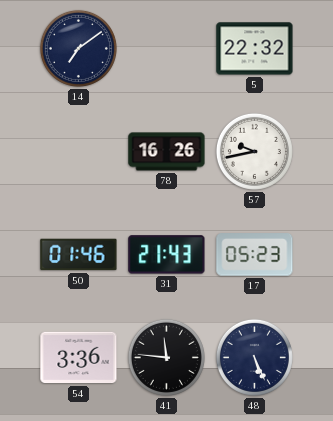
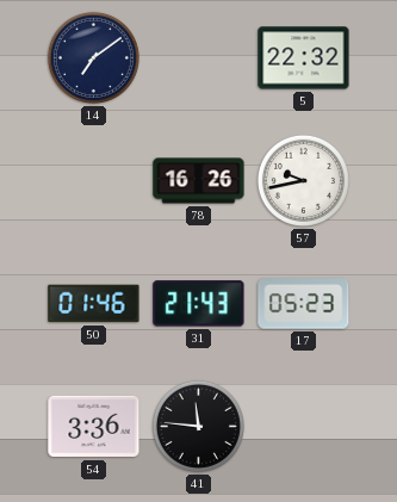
48: 5:26 -> none
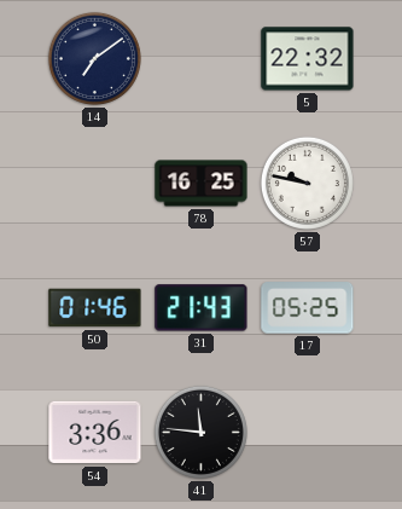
78: 16:26 -> 16:25
57: 9:43 -> 9:47
17: 05:23 -> 05:25
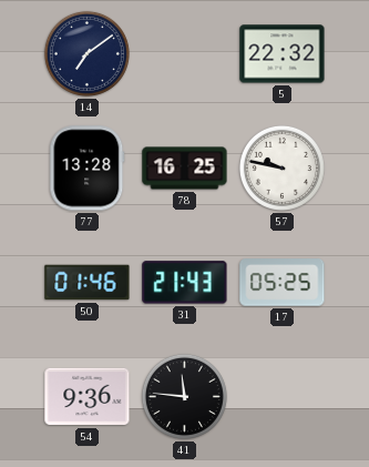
77: none -> 13:28
54: 3:36 -> 9:36
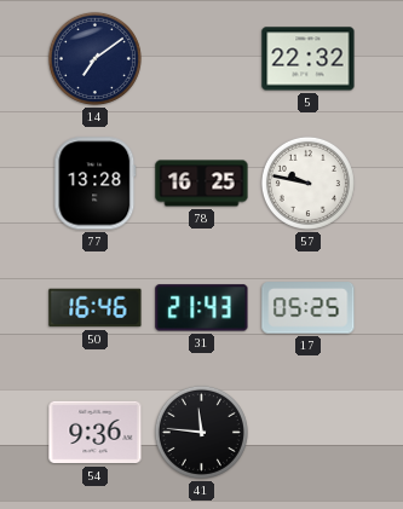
50: 01:46 -> 16:46
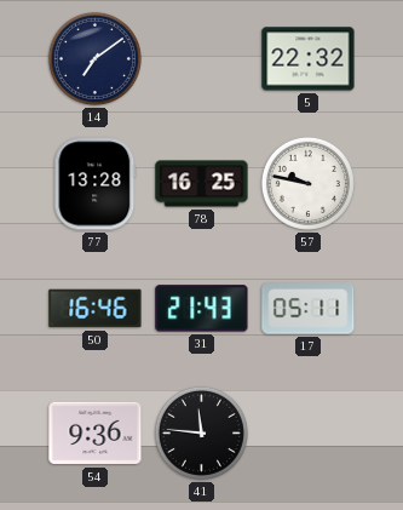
17: 05:25 -> 05:11
